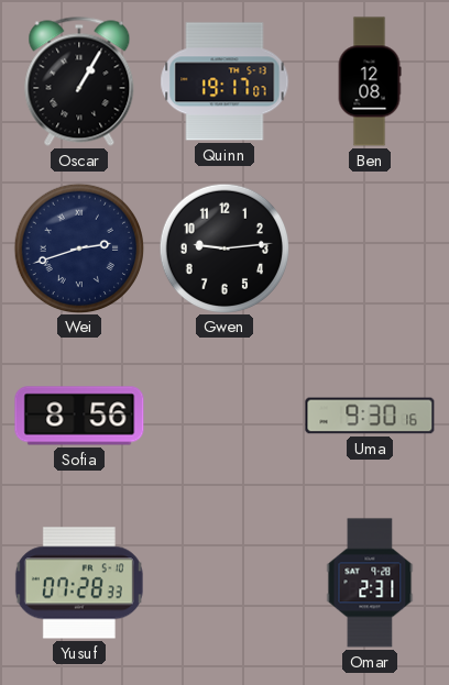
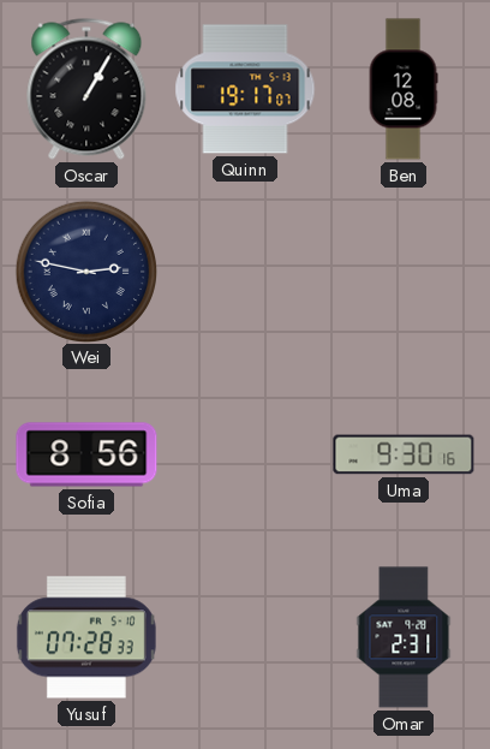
Wei: 2:42 -> 2:47
Gwen: 9:14 -> none
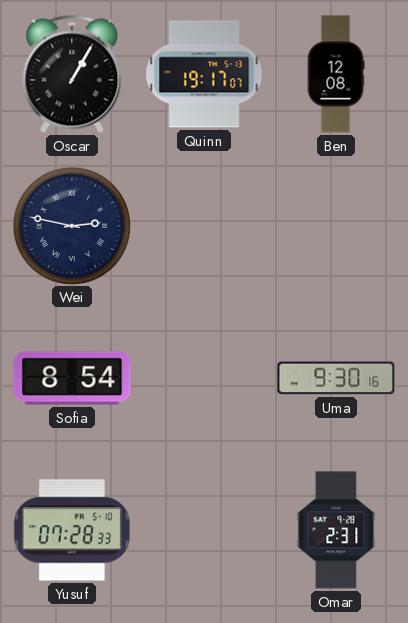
Sofia: 8:56 -> 8:54
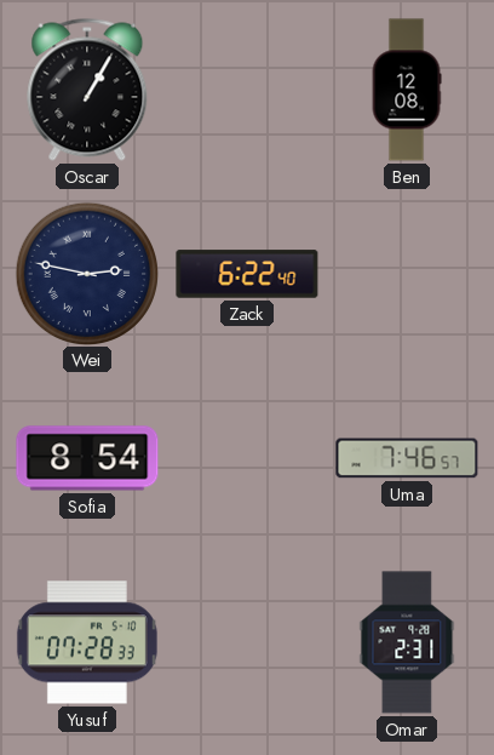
Quinn: 19:17 -> none
Zack: none -> 6:22
Uma: 9:30 -> 7:46
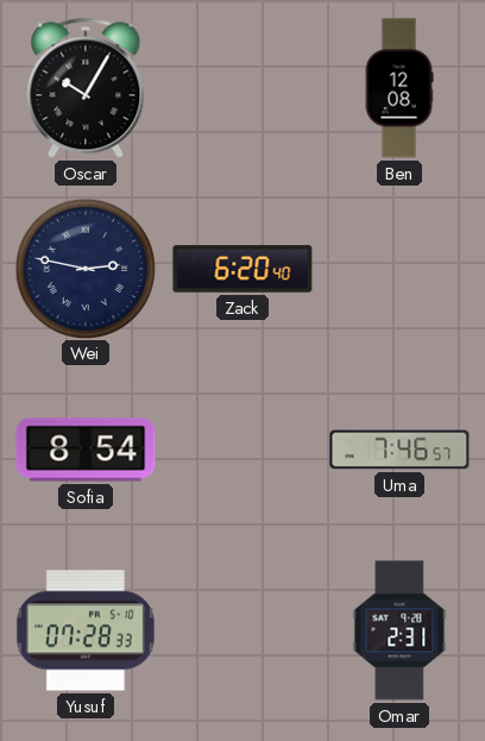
Oscar: 1:05 -> 10:05
Zack: 6:22 -> 6:20
